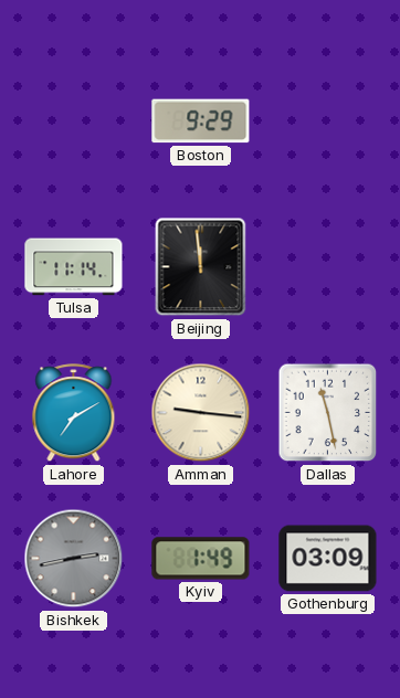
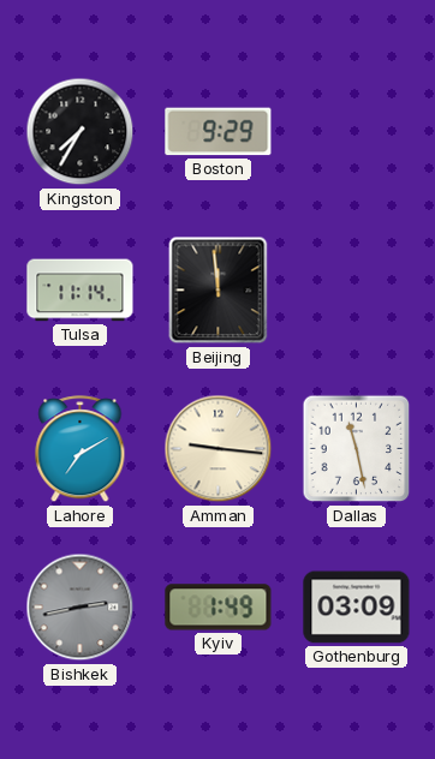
Kingston: none -> 7:35
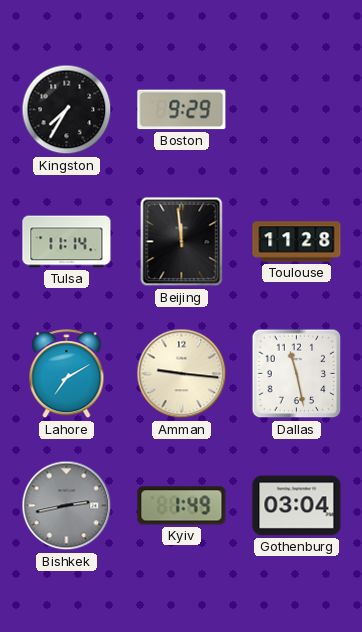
Toulouse: none -> 11:28
Gothenburg: 03:09 -> 03:04
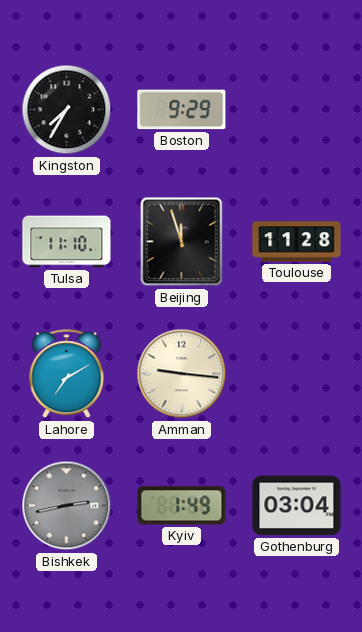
Tulsa: 11:14 -> 11:10
Beijing: 11:59 -> 11:57
Dallas: 11:28 -> none
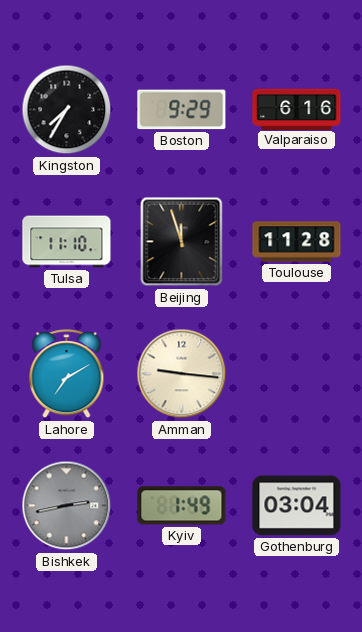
Valparaiso: none -> 6:16
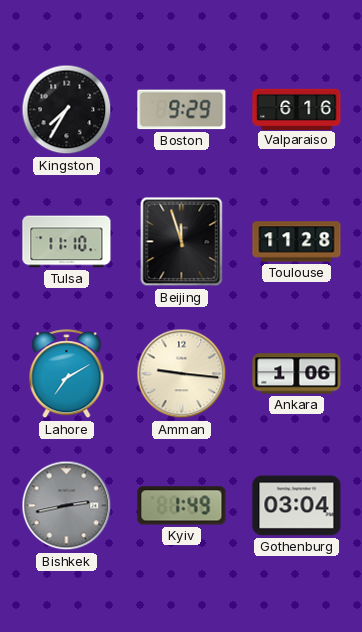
Ankara: none -> 1:06
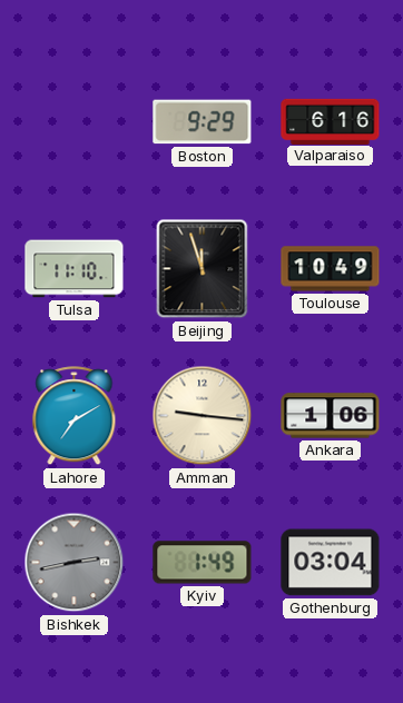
Kingston: 7:35 -> none
Toulouse: 11:28 -> 10:49
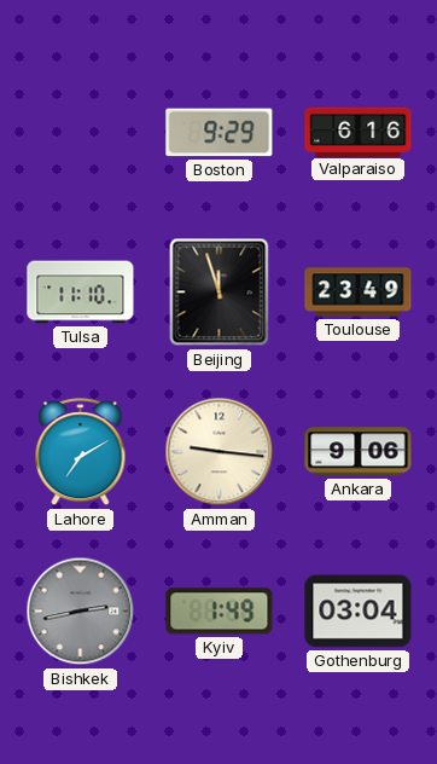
Toulouse: 10:49 -> 23:49
Ankara: 1:06 -> 9:06
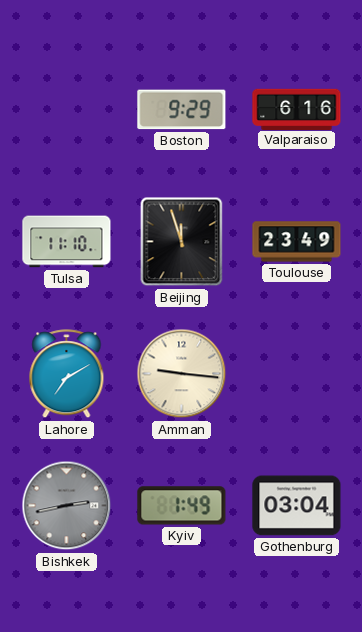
Ankara: 9:06 -> none
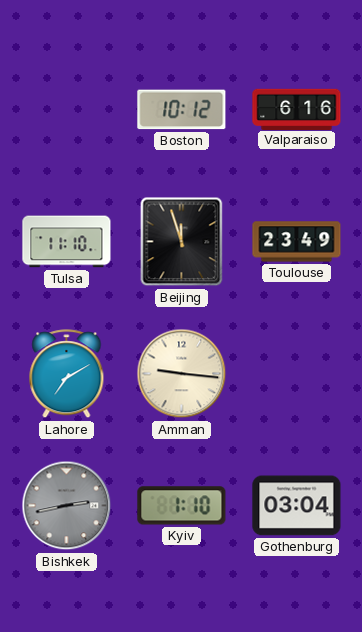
Boston: 9:29 -> 10:12
Kyiv: 1:49 -> 1:10
